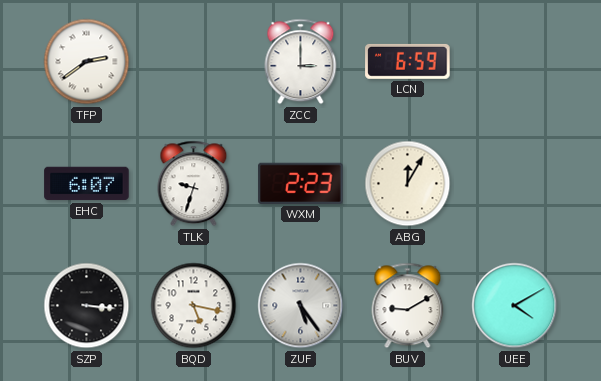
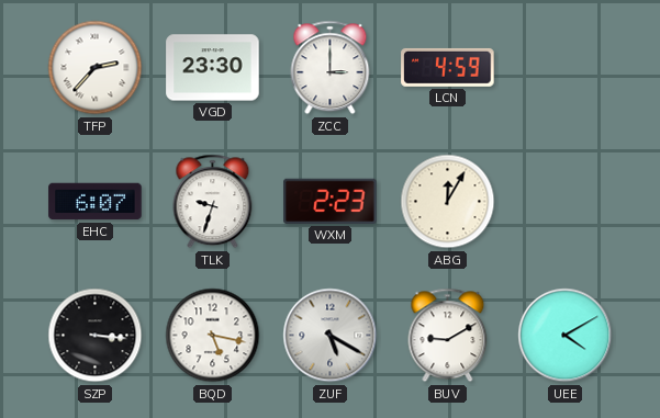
TFP: 2:39 -> 2:37
VGD: none -> 23:30
LCN: 6:59 -> 4:59
ZUF: 5:24 -> 5:20
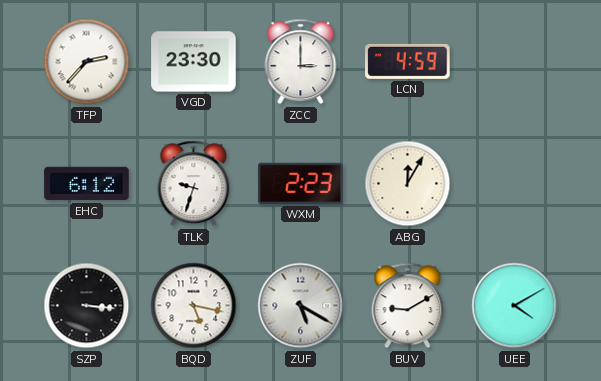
EHC: 6:07 -> 6:12
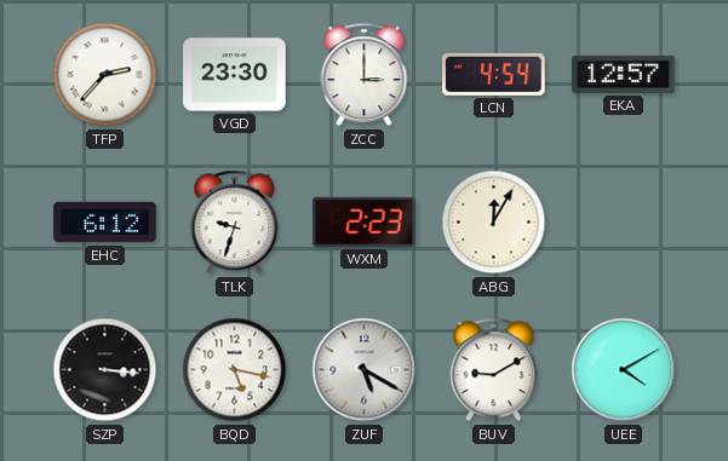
LCN: 4:59 -> 4:54
EKA: none -> 12:57
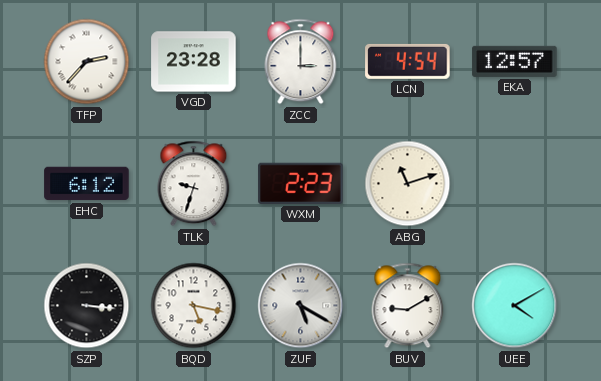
VGD: 23:30 -> 23:28
ABG: 12:05 -> 11:12
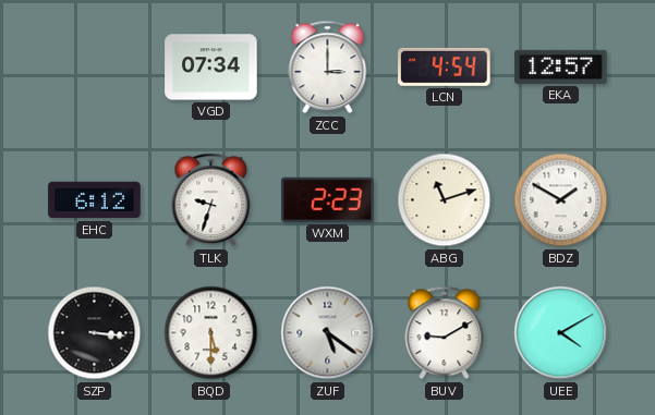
TFP: 2:37 -> none
VGD: 23:28 -> 07:34
BDZ: none -> 1:50
BQD: 5:17 -> 5:30
ZUF: 5:20 -> 5:21
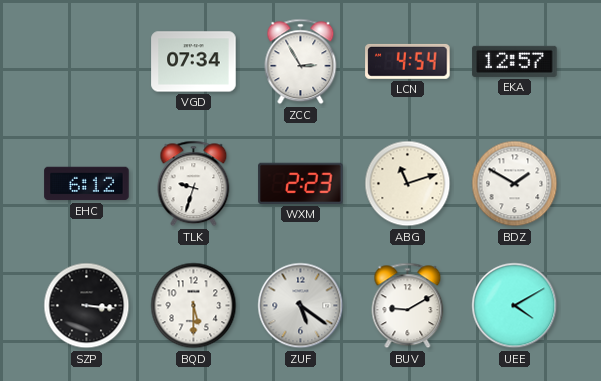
ZCC: 3:00 -> 2:55
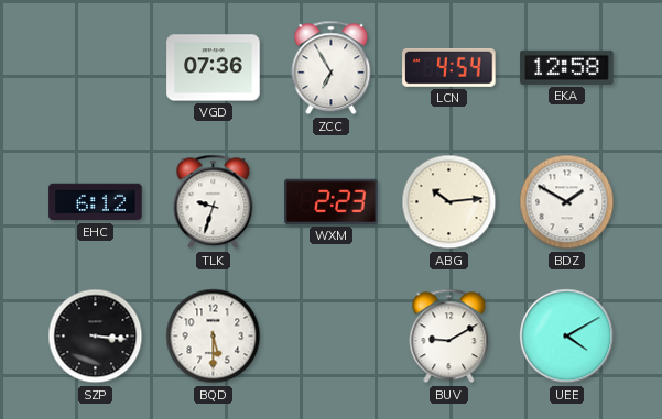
VGD: 07:34 -> 07:36
ZCC: 2:55 -> 6:55
EKA: 12:57 -> 12:58
ABG: 11:12 -> 10:14
ZUF: 5:21 -> none
